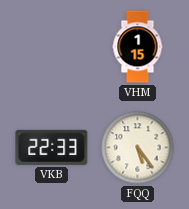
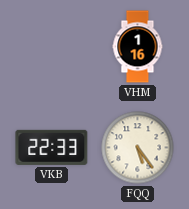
VHM: 1:15 -> 1:16
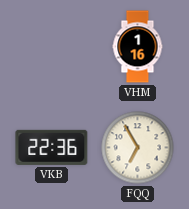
VKB: 22:33 -> 22:36
FQQ: 5:24 -> 6:55
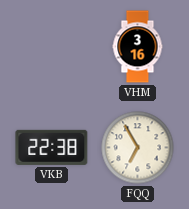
VHM: 1:16 -> 3:16
VKB: 22:36 -> 22:38
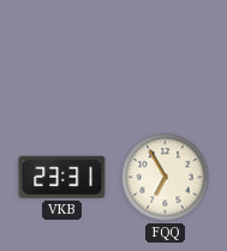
VHM: 3:16 -> none
VKB: 22:38 -> 23:31
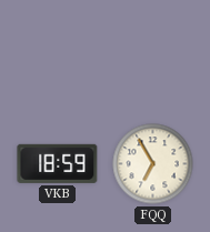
VKB: 23:31 -> 18:59
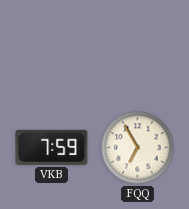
VKB: 18:59 -> 7:59
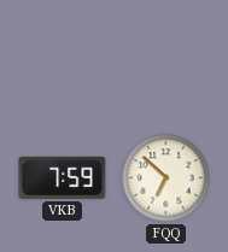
FQQ: 6:55 -> 6:52
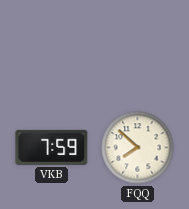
FQQ: 6:52 -> 7:52
